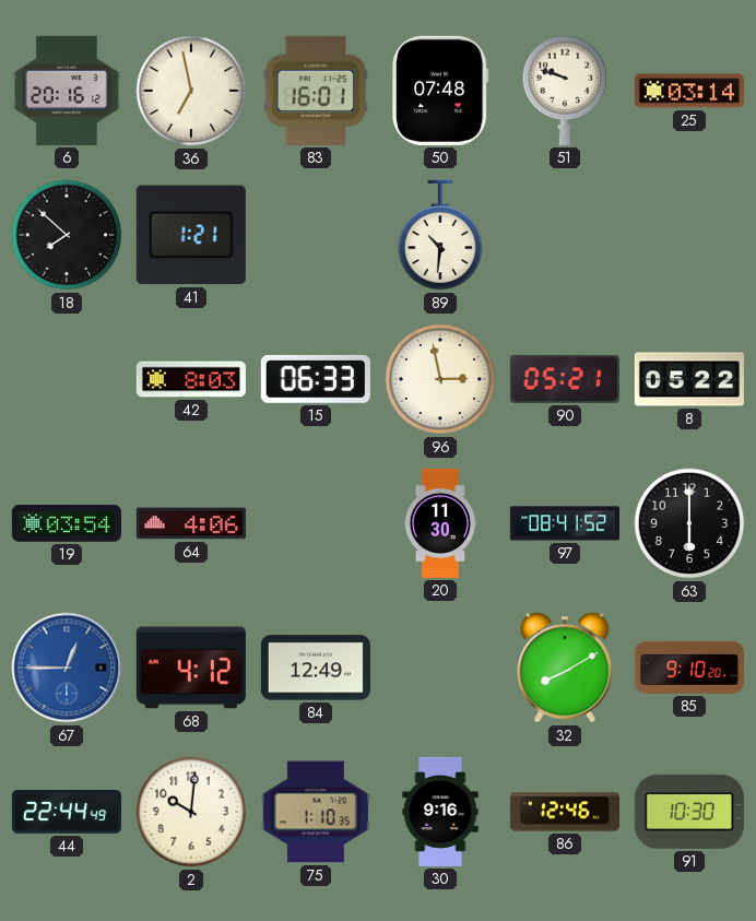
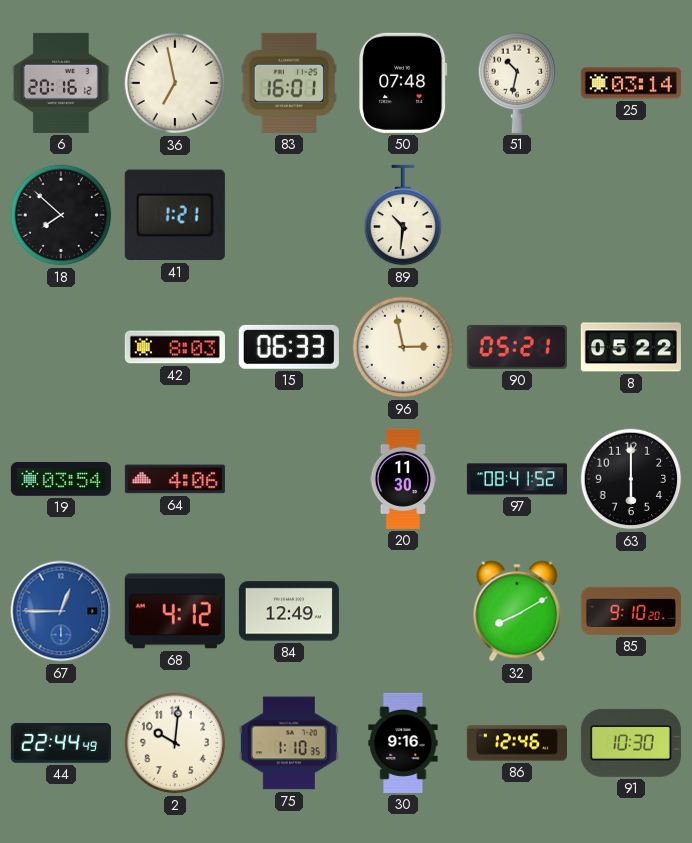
51: 9:48 -> 10:32
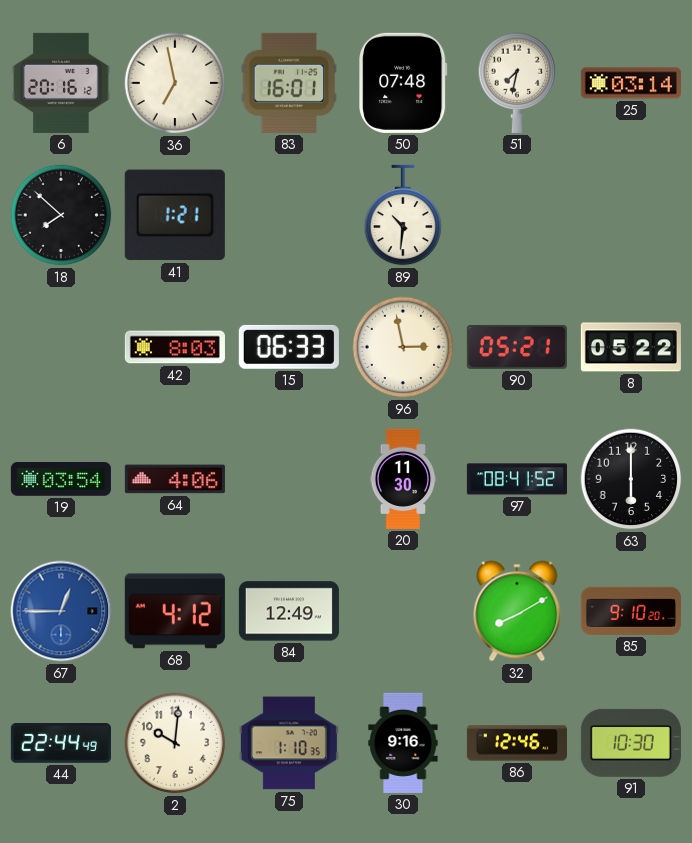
51: 10:32 -> 7:32
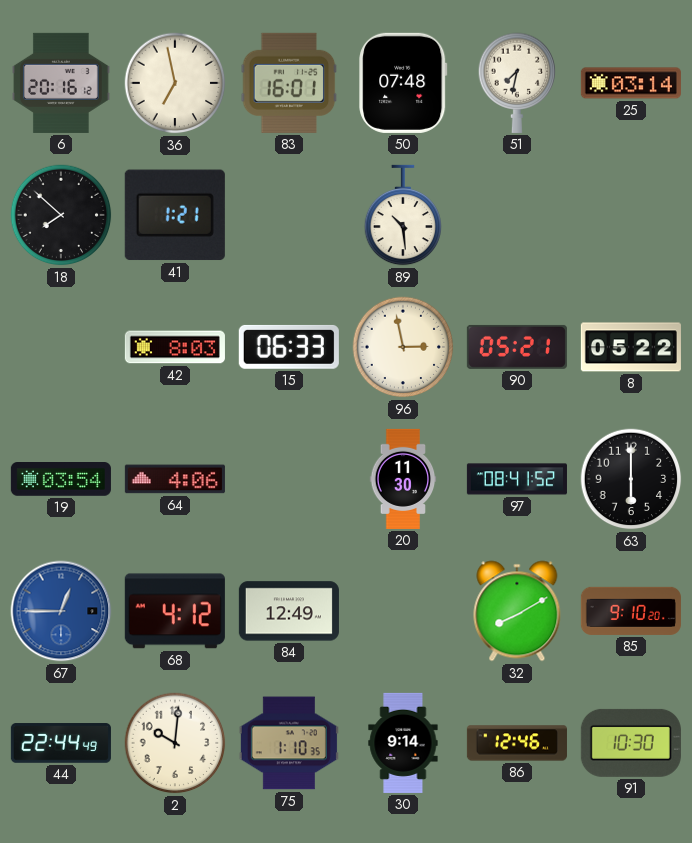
89: 10:31 -> 10:29
30: 9:16 -> 9:14
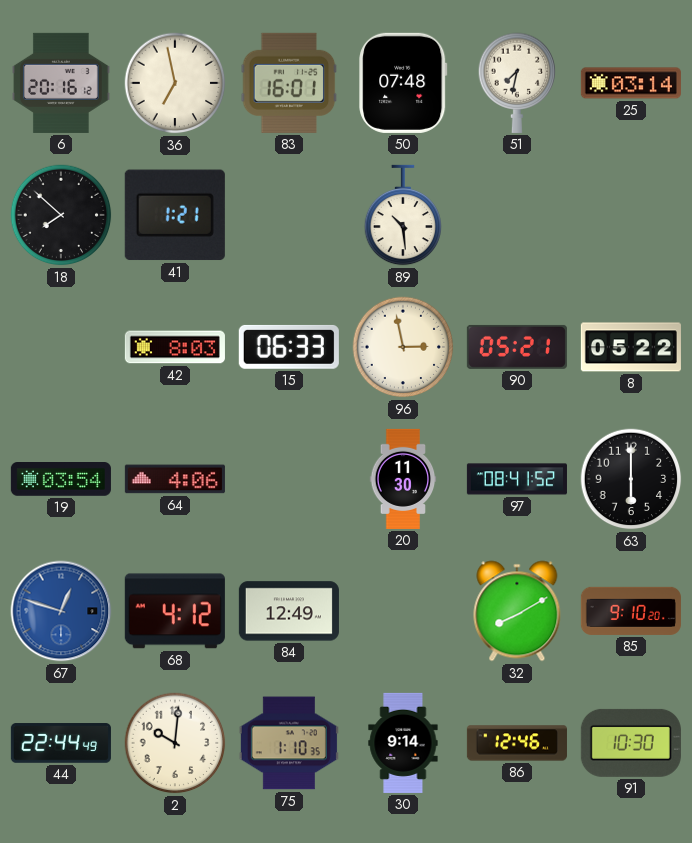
67: 12:45 -> 12:48
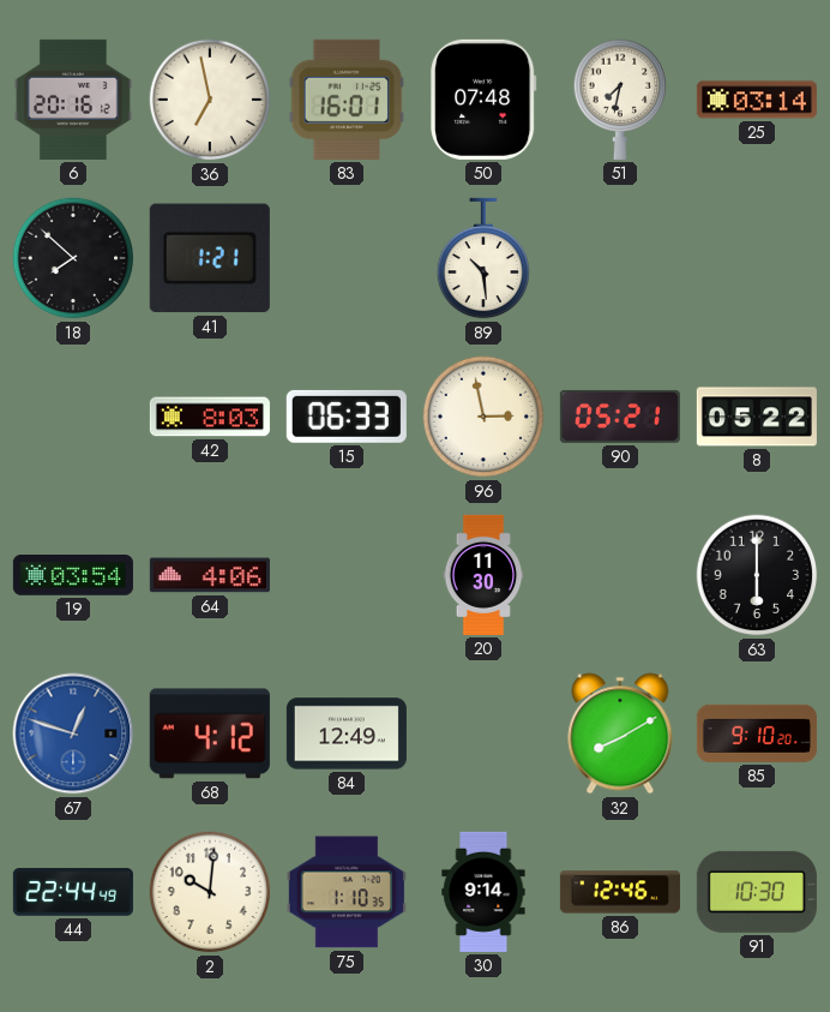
97: 08:41 -> none
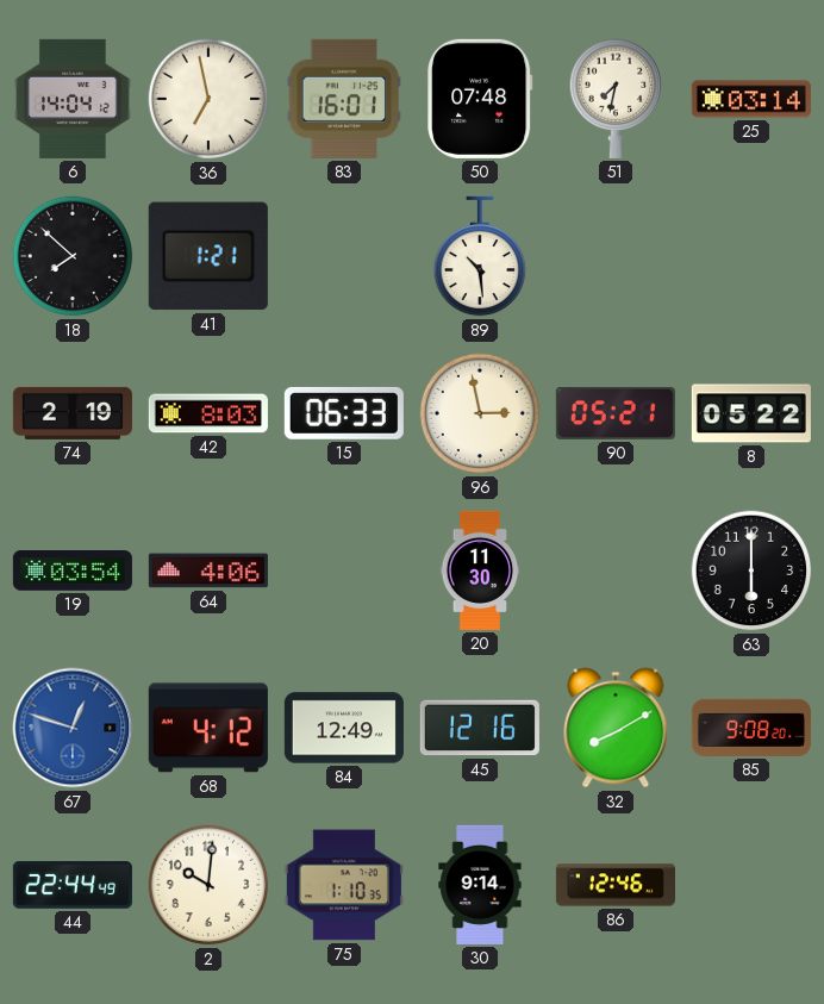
6: 20:16 -> 14:04
74: none -> 2:19
45: none -> 12:16
85: 9:10 -> 9:08
91: 10:30 -> none
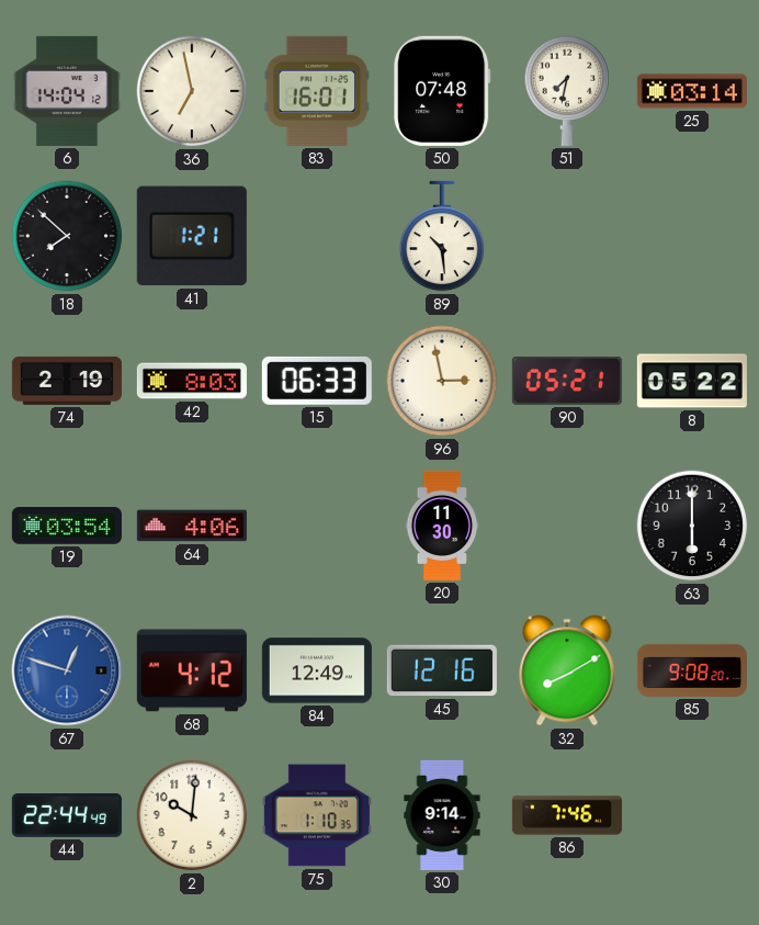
86: 12:46 -> 7:46
